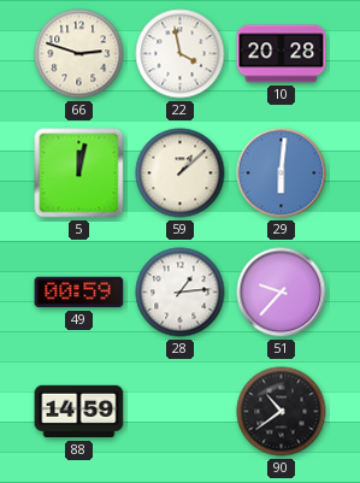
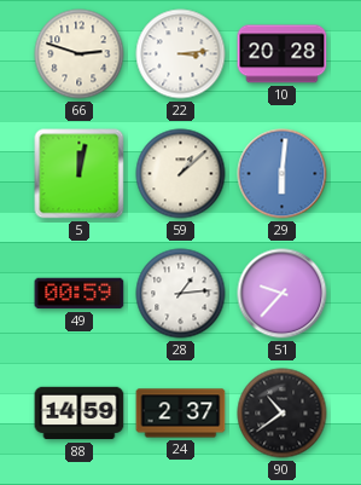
22: 3:58 -> 3:14
24: none -> 2:37
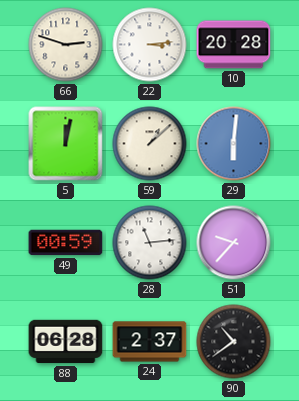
28: 1:14 -> 11:14
88: 14:59 -> 06:28
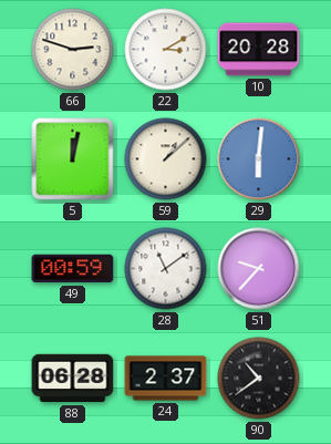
22: 3:14 -> 3:10
28: 11:14 -> 11:09
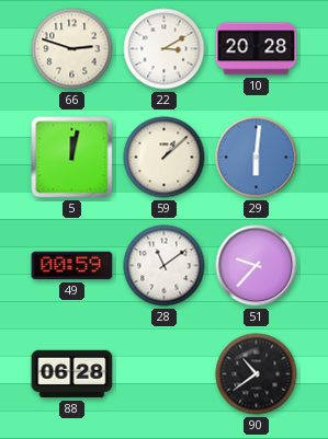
24: 2:37 -> none
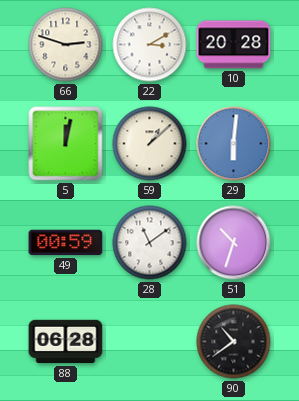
51: 9:37 -> 10:33
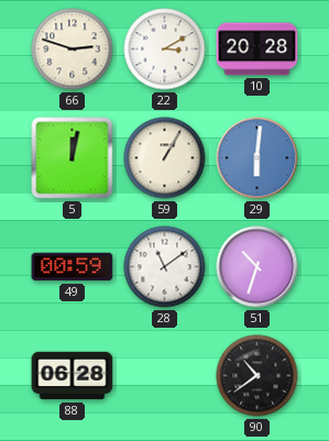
59: 1:08 -> 1:05
